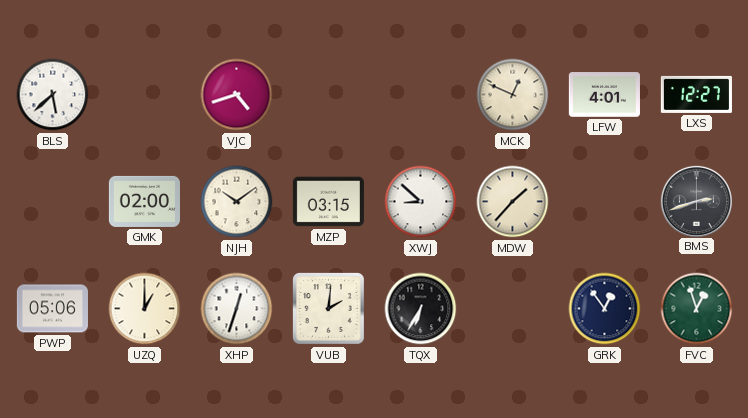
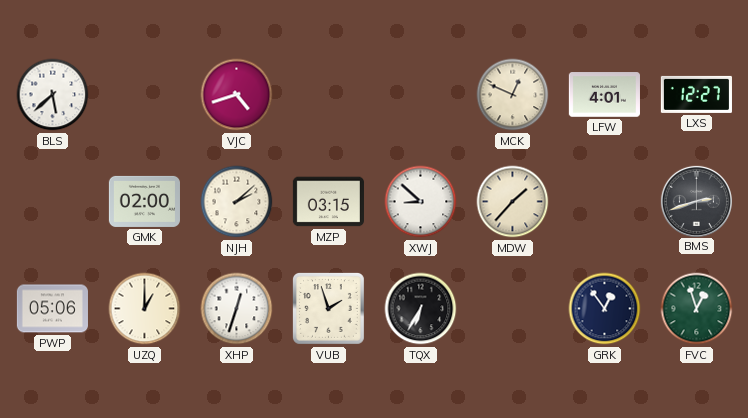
NJH: 10:09 -> 2:08
VUB: 2:01 -> 1:57
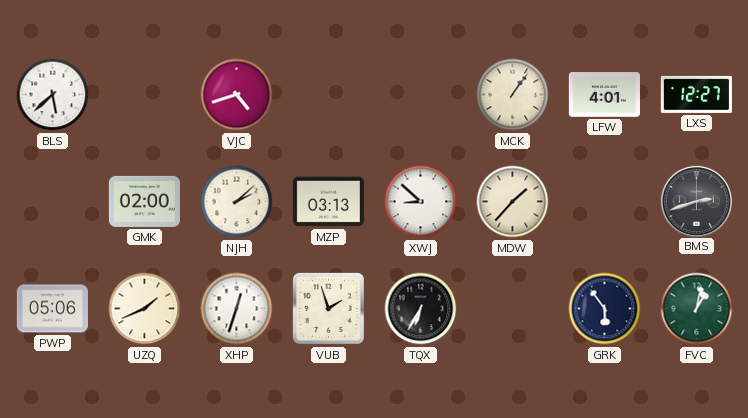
MCK: 12:49 -> 1:06
MZP: 03:15 -> 03:13
UZQ: 1:00 -> 1:41
GRK: 12:54 -> 5:54
FVC: 12:57 -> 1:02
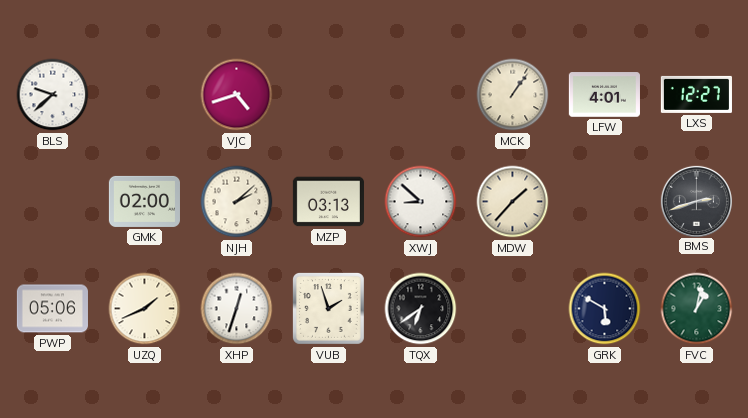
BLS: 5:38 -> 9:38
TQX: 6:35 -> 6:39
GRK: 5:54 -> 5:50
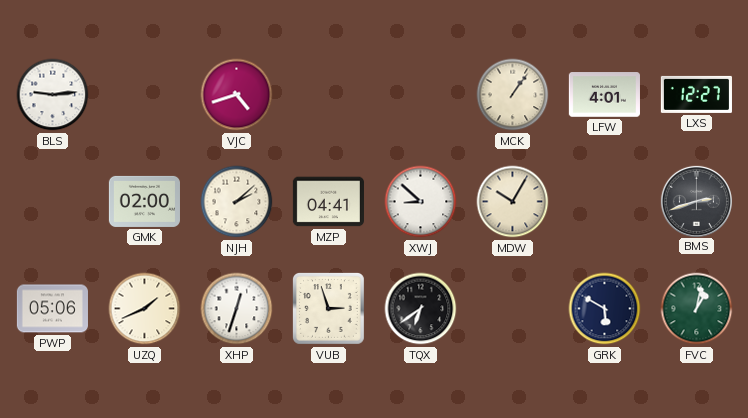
BLS: 9:38 -> 9:14
MZP: 03:13 -> 04:41
MDW: 1:37 -> 10:05
VUB: 1:57 -> 2:57
